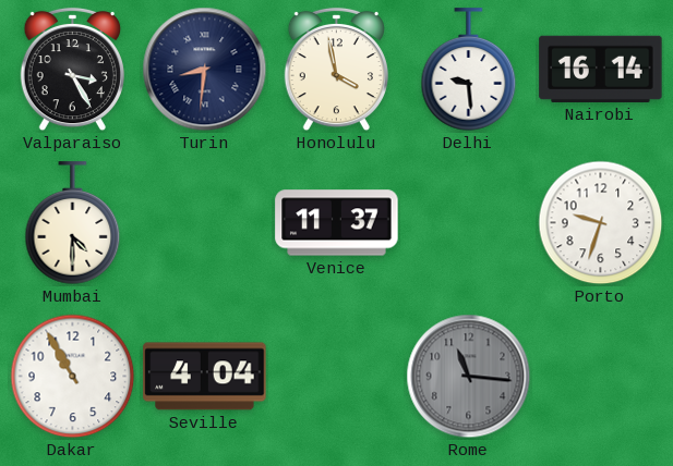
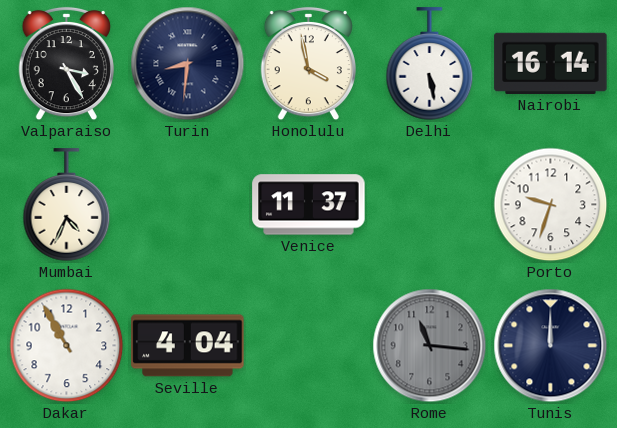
Delhi: 9:29 -> 5:28
Mumbai: 4:30 -> 4:34
Tunis: none -> 12:00
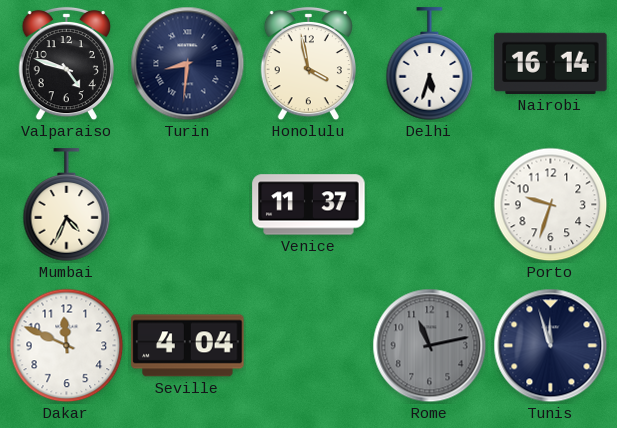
Valparaiso: 3:25 -> 4:48
Delhi: 5:28 -> 5:33
Dakar: 10:55 -> 11:49
Rome: 11:16 -> 11:13
Tunis: 12:00 -> 11:57
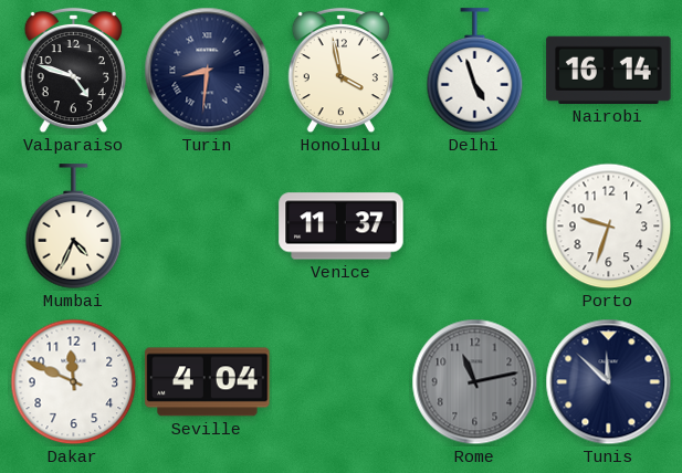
Delhi: 5:33 -> 4:57
Tunis: 11:57 -> 11:52
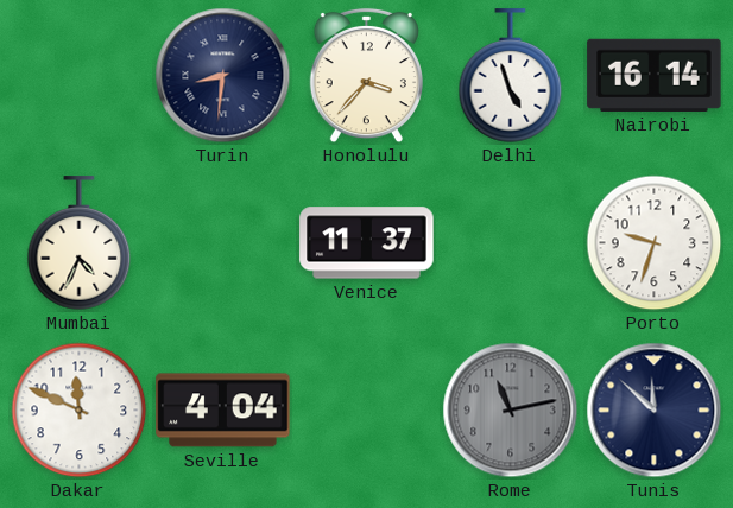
Valparaiso: 4:48 -> none
Honolulu: 3:58 -> 3:37
